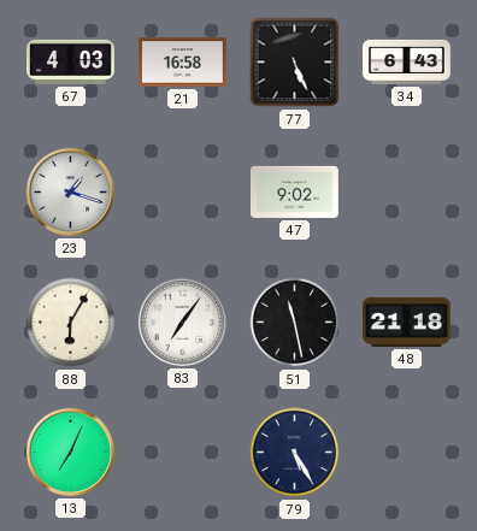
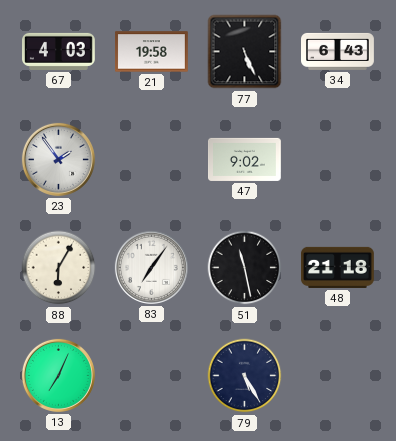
21: 16:58 -> 19:58
23: 1:18 -> 1:54
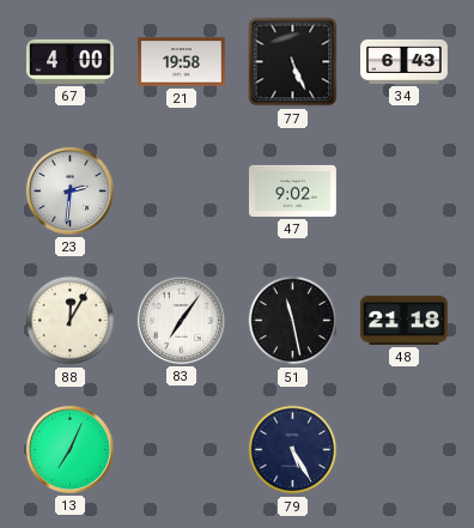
67: 4:03 -> 4:00
23: 1:54 -> 2:31
88: 6:05 -> 12:05
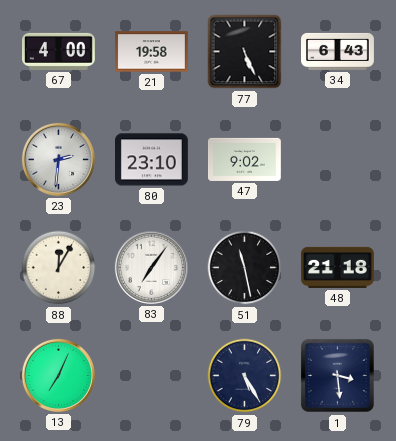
80: none -> 23:10
1: none -> 3:29
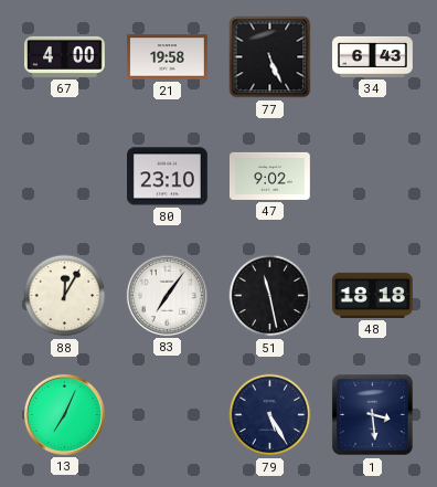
23: 2:31 -> none
48: 21:18 -> 18:18
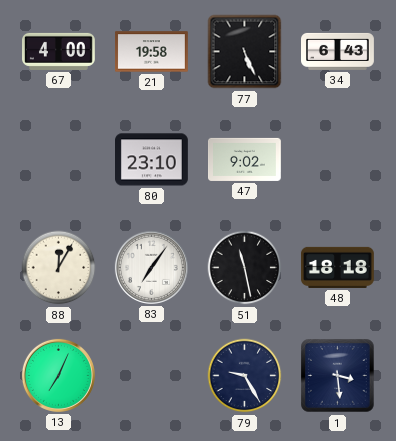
79: 5:25 -> 9:25
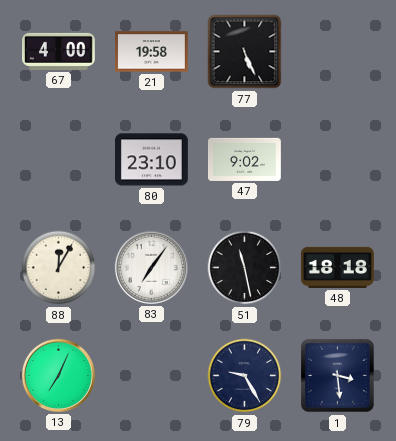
34: 6:43 -> none
